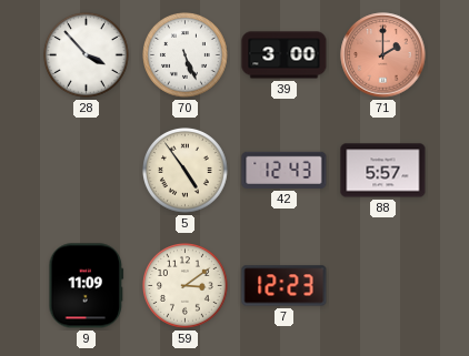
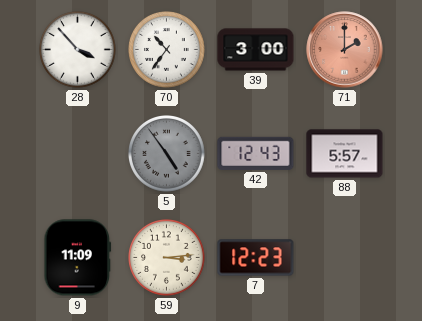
70: 5:26 -> 10:36
5 dial: cream -> grey
59: 3:09 -> 3:14
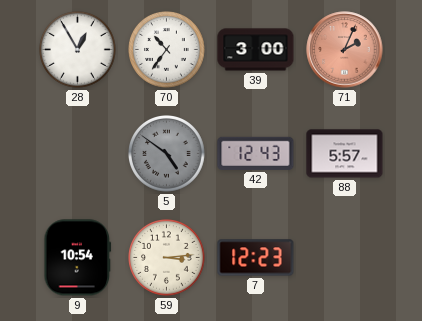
28: 3:53 -> 12:55
71: 2:00 -> 2:04
5: 4:54 -> 4:51
9: 11:09 -> 10:54
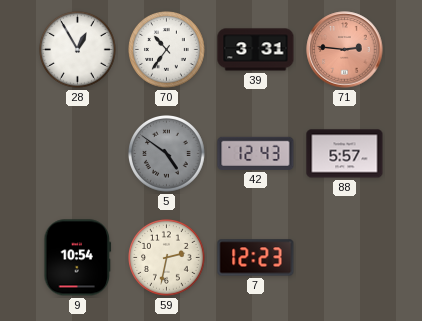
39: 3:00 -> 3:31
71: 2:04 -> 2:46
59: 3:14 -> 2:32
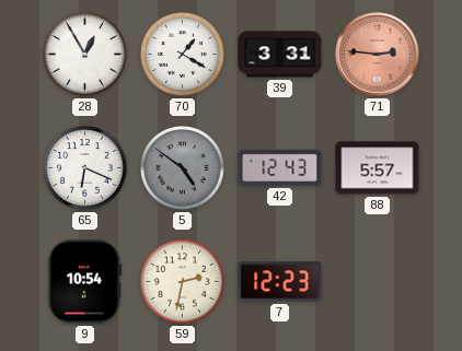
70: 10:36 -> 1:20
65: none -> 6:19
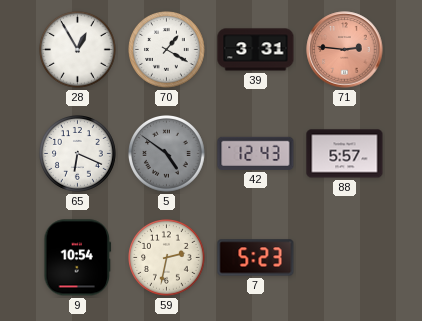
7: 12:23 -> 5:23
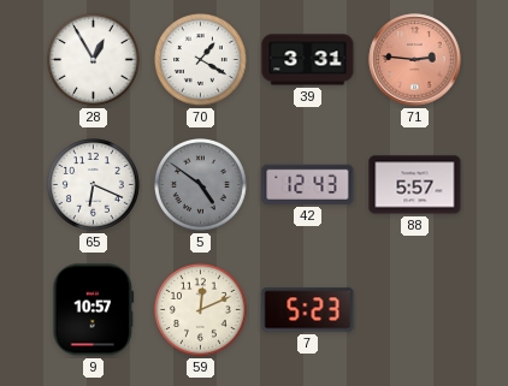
9: 10:54 -> 10:57
59: 2:32 -> 12:11
